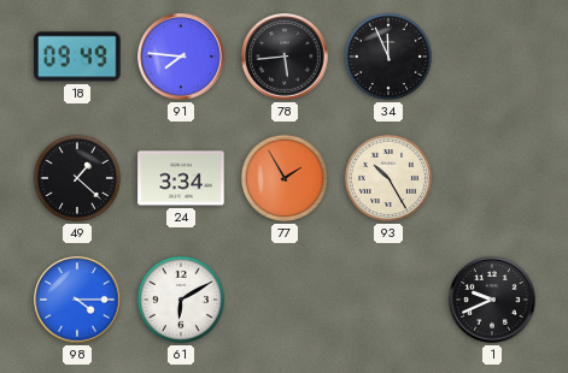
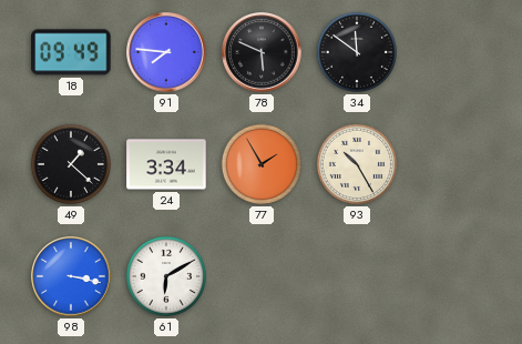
78: 5:44 -> 5:49
34: 11:56 -> 11:51
98: 4:15 -> 3:17
1: 9:41 -> none
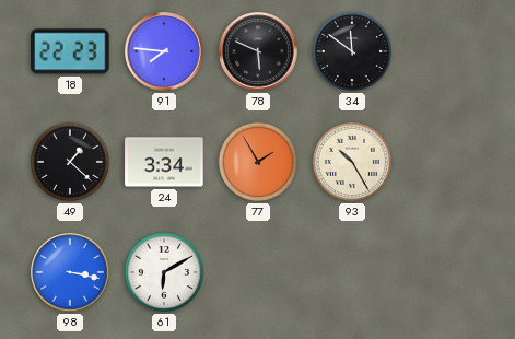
18: 09:49 -> 22:23
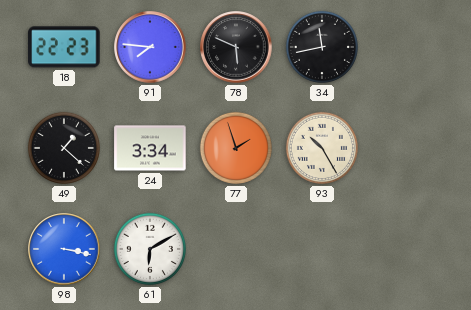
34: 11:51 -> 11:43
77: 1:55 -> 1:57
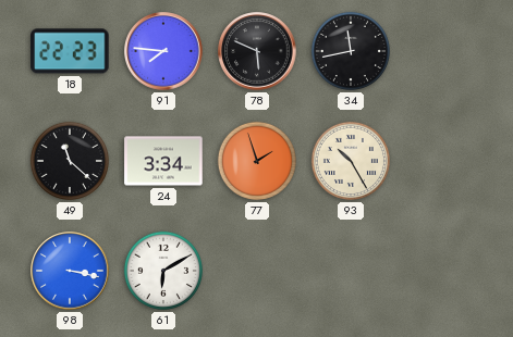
49: 1:22 -> 11:22
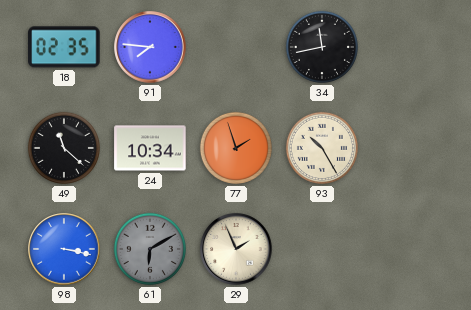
18: 22:23 -> 02:35
78: 5:49 -> none
24: 3:34 -> 10:34
61 dial: white -> grey
29: none -> 1:56
